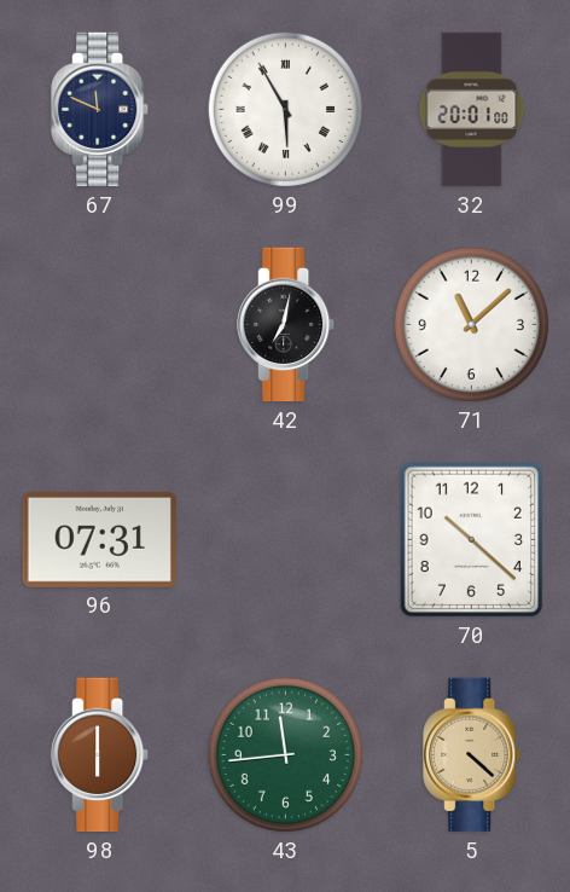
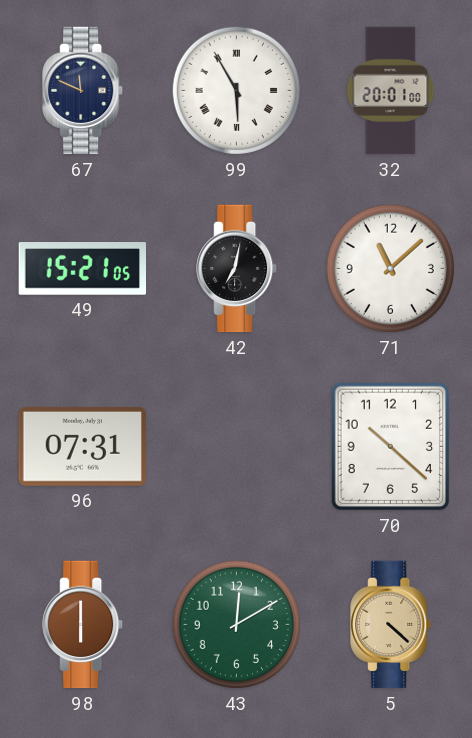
49: none -> 15:21
43: 11:44 -> 12:10
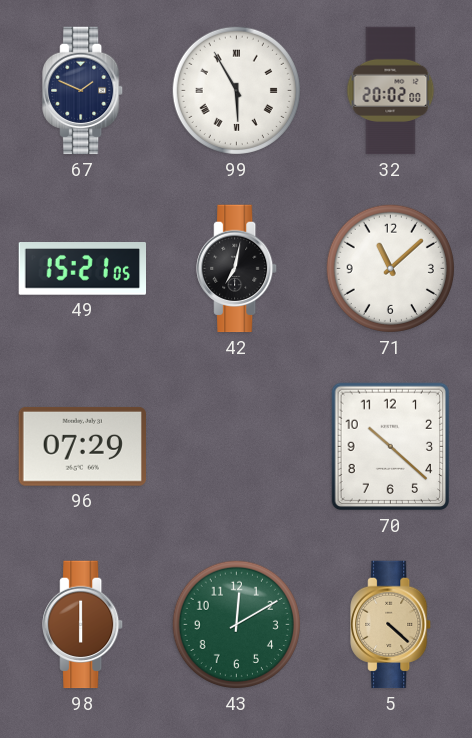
67: 11:49 -> 1:49
32: 20:01 -> 20:02
96: 07:31 -> 07:29
